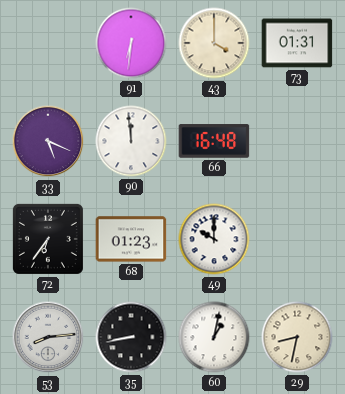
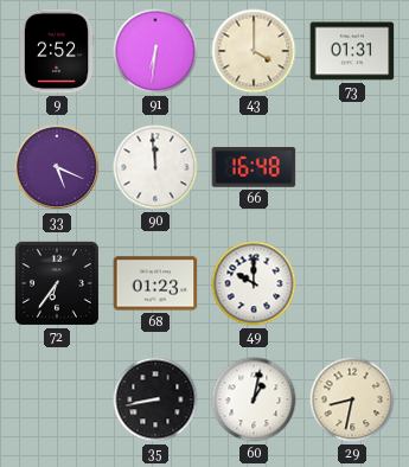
9: none -> 2:52
53: 8:14 -> none
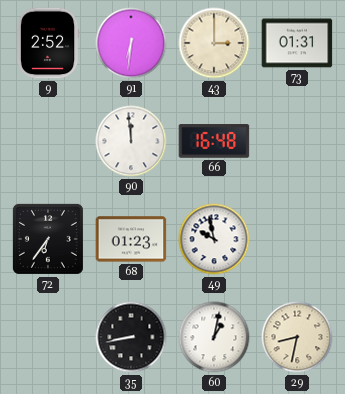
43: 4:00 -> 3:00
33: 5:19 -> none
49: 10:00 -> 9:58
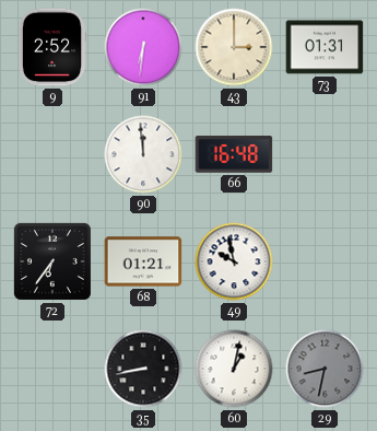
68: 01:23 -> 01:21
29 dial: cream -> grey
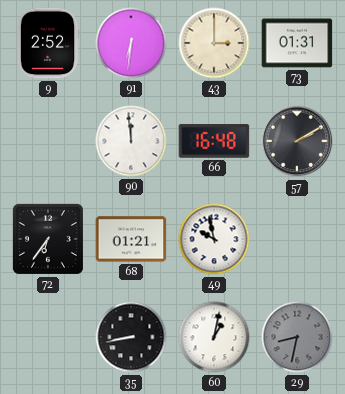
57: none -> 2:10
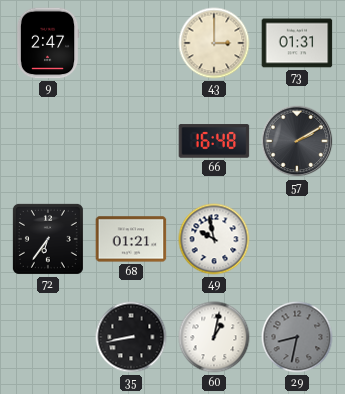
9: 2:52 -> 2:47
91: 6:31 -> none
90: 11:59 -> none
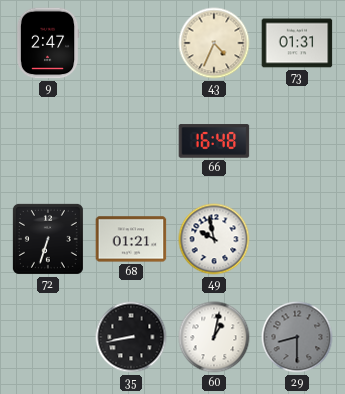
43: 3:00 -> 4:34
57: 2:10 -> none
72: 6:36 -> 6:33
29: 8:32 -> 8:30
